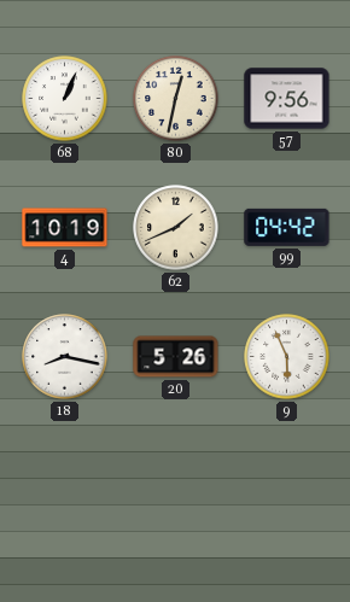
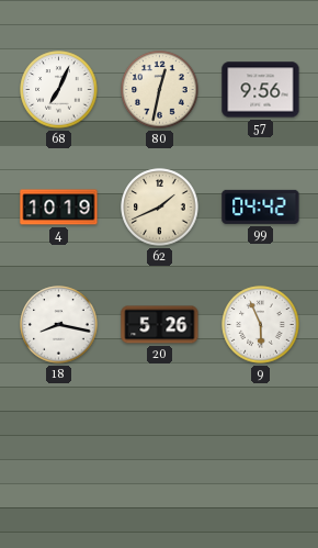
68: 1:04 -> 7:04
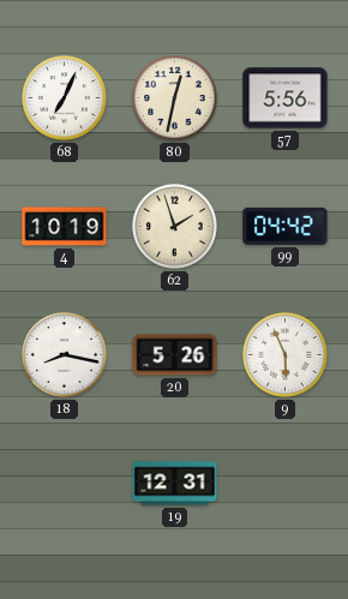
57: 9:56 -> 5:56
62: 1:41 -> 1:57
19: none -> 12:31
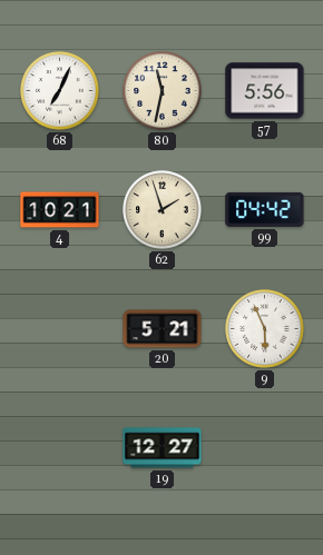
80: 12:32 -> 11:32
4: 10:19 -> 10:21
18: 8:17 -> none
20: 5:26 -> 5:21
19: 12:31 -> 12:27
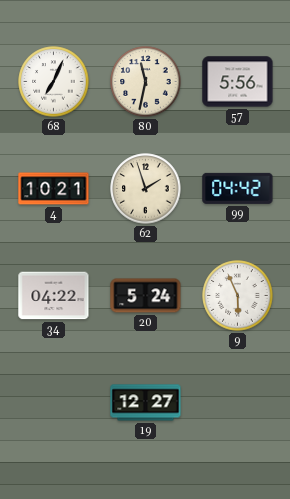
34: none -> 04:22
20: 5:21 -> 5:24
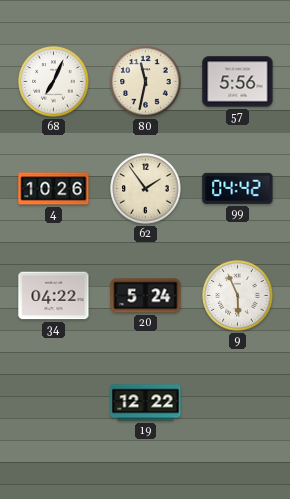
4: 10:21 -> 10:26
62: 1:57 -> 1:54
19: 12:27 -> 12:22
